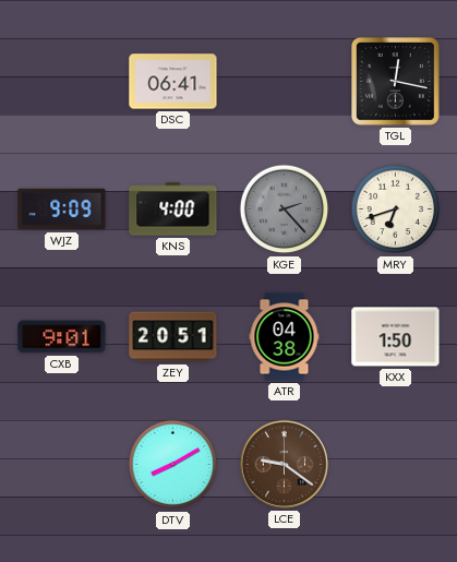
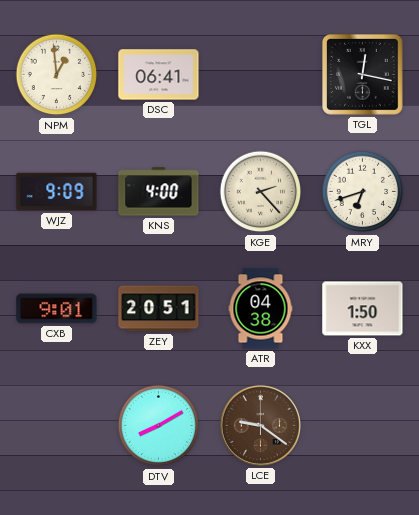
NPM: none -> 12:59
KGE dial: grey -> cream
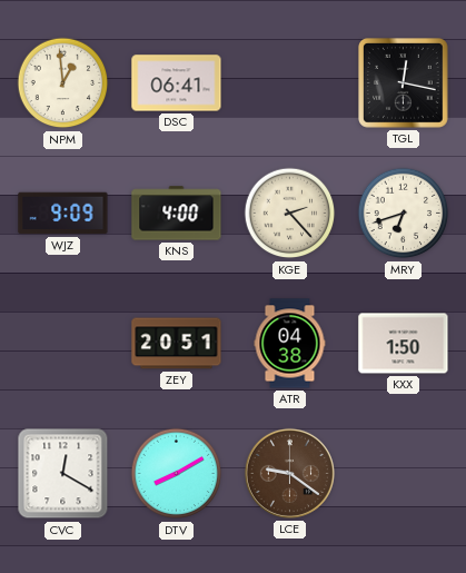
CXB: 9:01 -> none
CVC: none -> 12:20
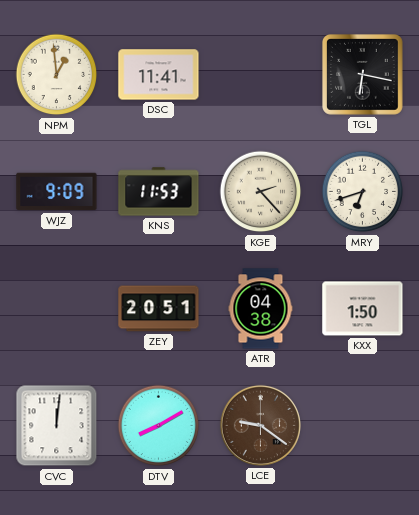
DSC: 06:41 -> 11:41
TGL: 12:17 -> 6:17
KNS: 4:00 -> 11:53
CVC: 12:20 -> 12:01
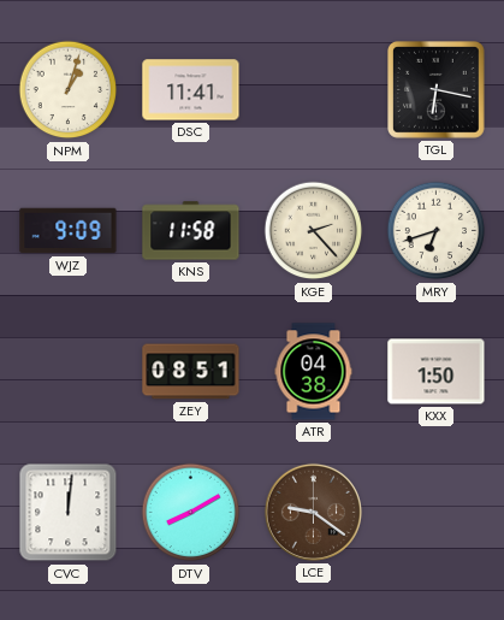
NPM: 12:59 -> 1:03
KNS: 11:53 -> 11:58
ZEY: 20:51 -> 08:51
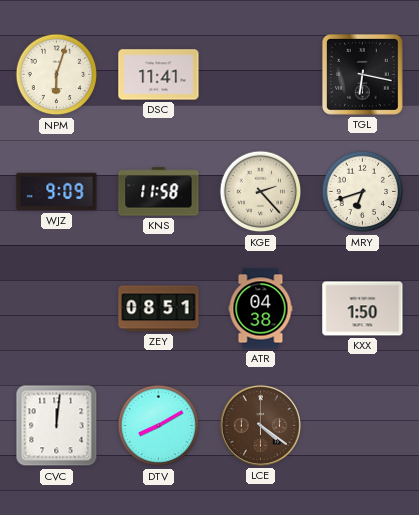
NPM: 1:03 -> 6:03
LCE: 9:21 -> 4:21
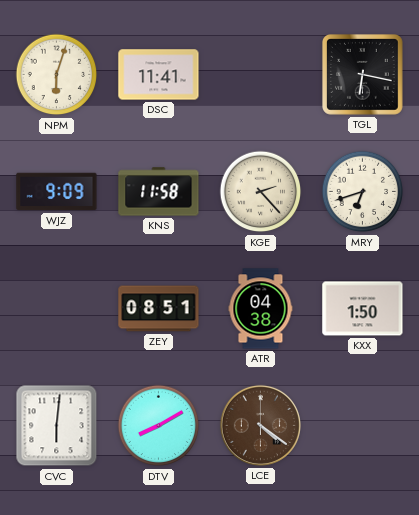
CVC: 12:01 -> 6:01
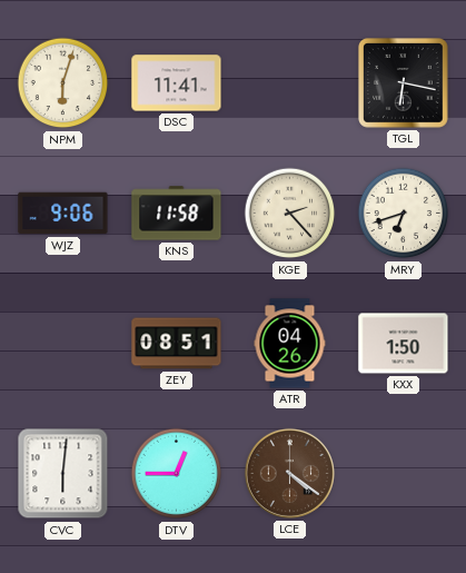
WJZ: 9:09 -> 9:06
ATR: 04:38 -> 04:26
DTV: 8:10 -> 12:45
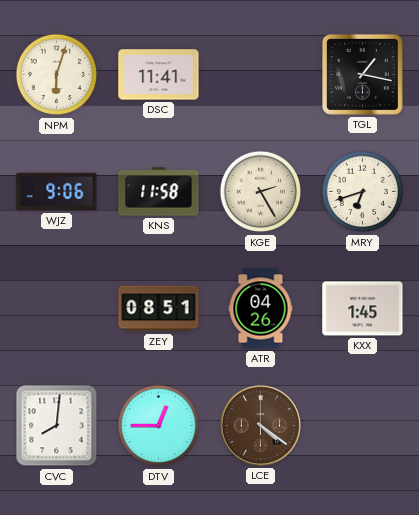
TGL: 6:17 -> 1:17
KGE: 2:23 -> 2:25
KXX: 1:50 -> 1:45
CVC: 6:01 -> 8:01
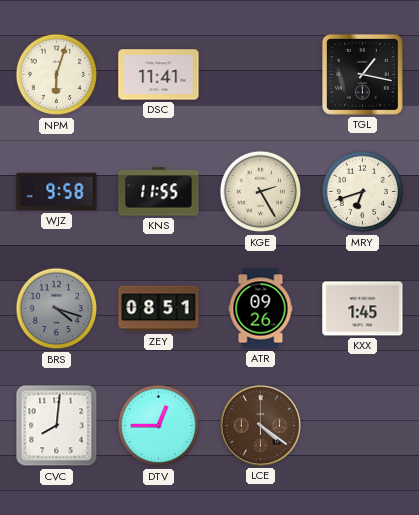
WJZ: 9:06 -> 9:58
KNS: 11:58 -> 11:55
BRS: none -> 4:18
ATR: 04:26 -> 09:26
